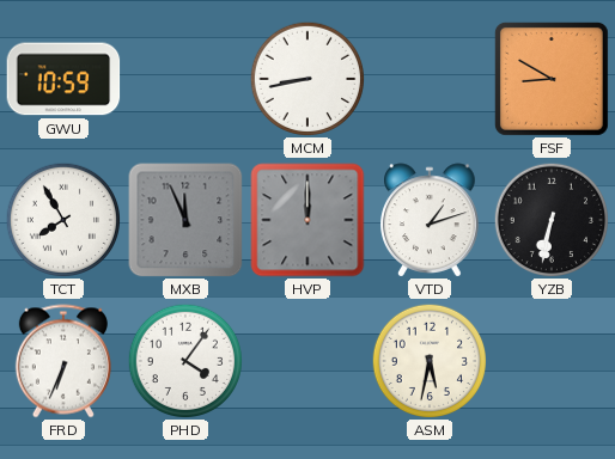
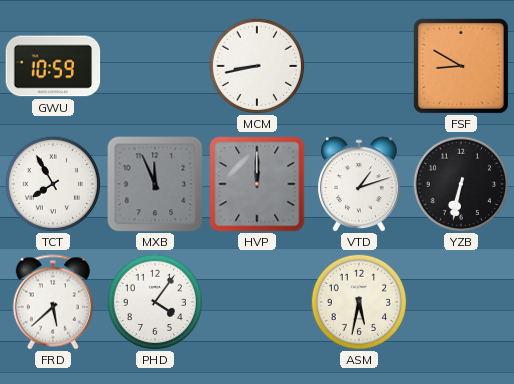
FRD: 6:34 -> 5:38
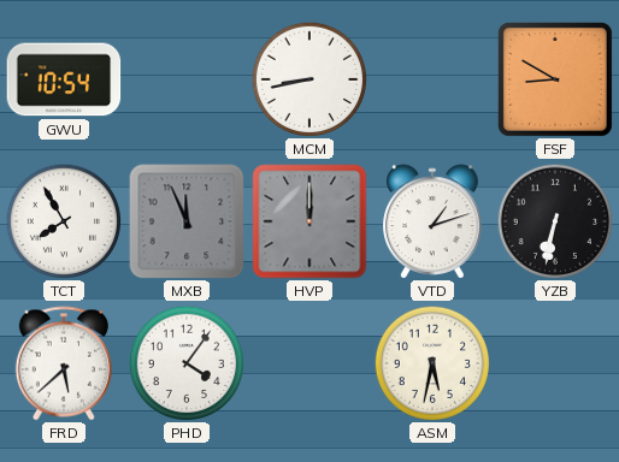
GWU: 10:59 -> 10:54
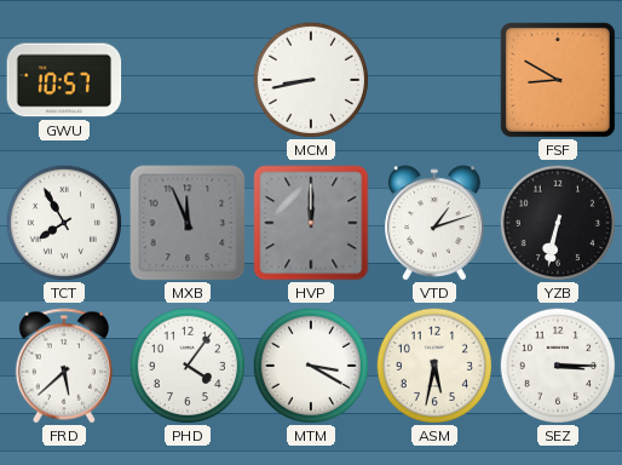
GWU: 10:54 -> 10:57
MTM: none -> 3:20
SEZ: none -> 3:15
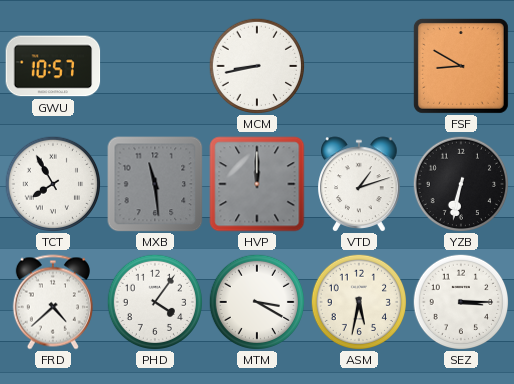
MXB: 11:56 -> 11:29
FRD: 5:38 -> 4:38
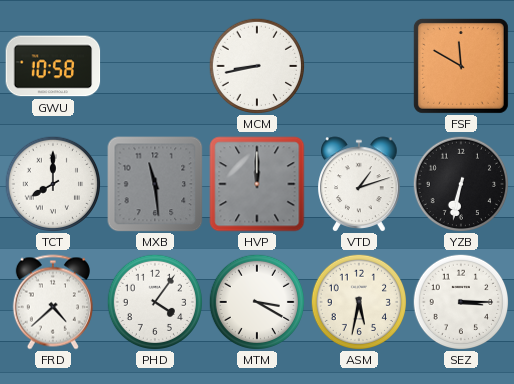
GWU: 10:57 -> 10:58
FSF: 8:50 -> 11:50
TCT: 7:55 -> 8:00
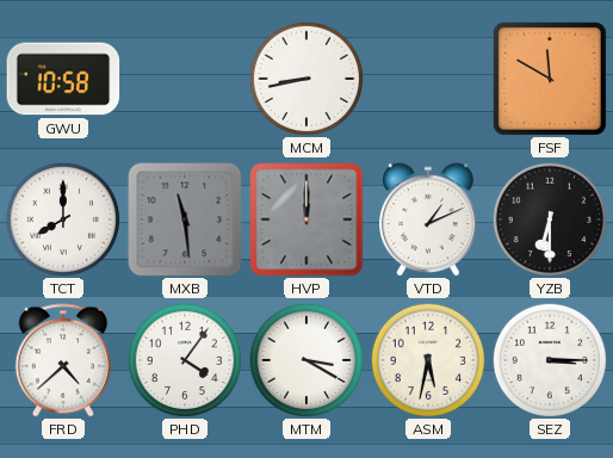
VTD: 1:12 -> 1:11
YZB: 6:32 -> 6:30
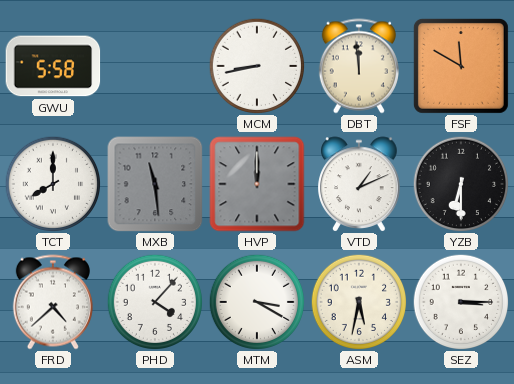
GWU: 10:58 -> 5:58
DBT: none -> 11:59
PHD: 4:06 -> 4:07
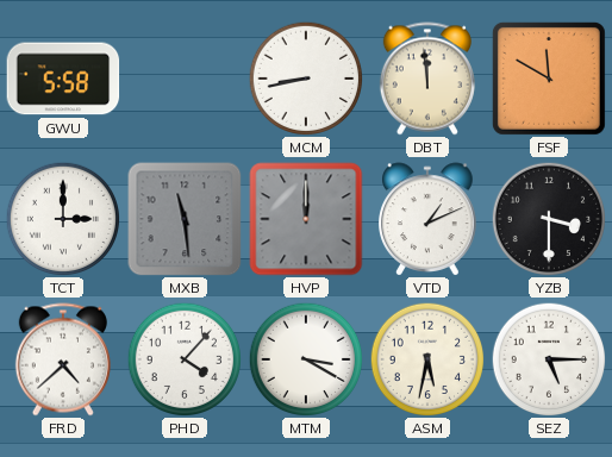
TCT: 8:00 -> 3:00
YZB: 6:30 -> 3:30
SEZ: 3:15 -> 5:15
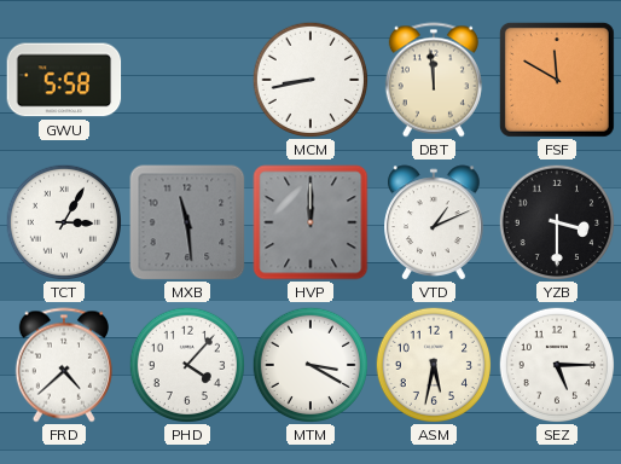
TCT: 3:00 -> 3:05
